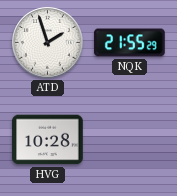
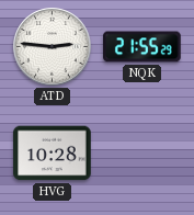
ATD: 1:57 -> 2:46
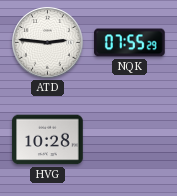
NQK: 21:55 -> 07:55
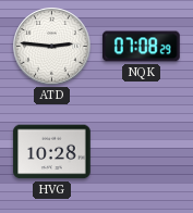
NQK: 07:55 -> 07:08
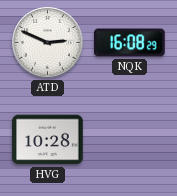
ATD: 2:46 -> 2:49
NQK: 07:08 -> 16:08
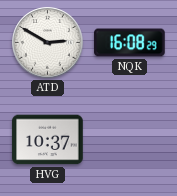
ATD: 2:49 -> 2:50
HVG: 10:28 -> 10:37
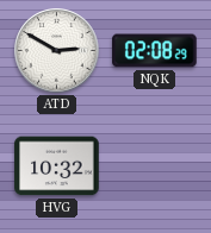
NQK: 16:08 -> 02:08
HVG: 10:37 -> 10:32
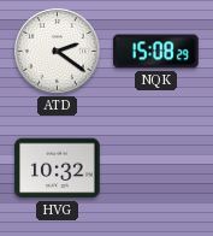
ATD: 2:50 -> 2:21
NQK: 02:08 -> 15:08
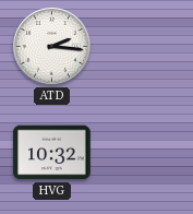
ATD: 2:21 -> 2:16
NQK: 15:08 -> none
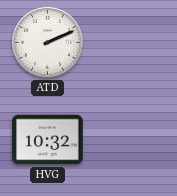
ATD: 2:16 -> 2:11
